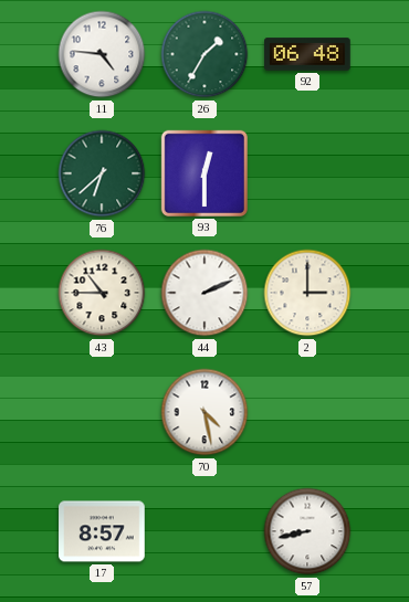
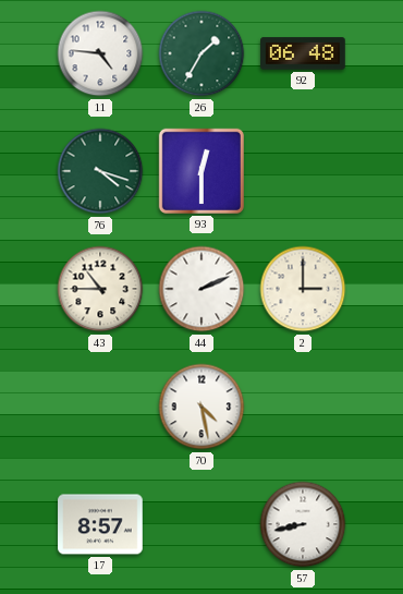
76: 6:38 -> 4:18
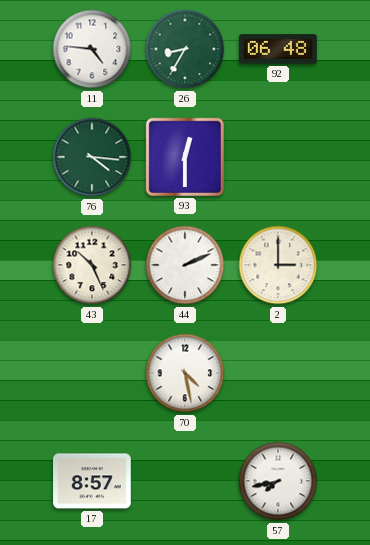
26: 1:35 -> 8:35
76: 4:18 -> 4:16
43: 10:45 -> 10:26
57: 8:43 -> 7:43
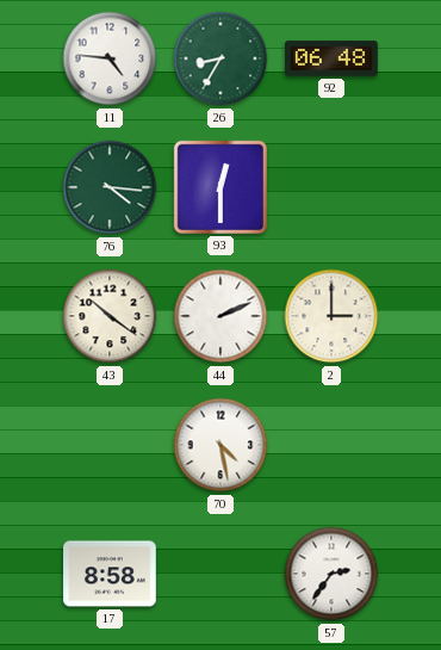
43: 10:26 -> 10:21
17: 8:57 -> 8:58
57: 7:43 -> 2:36
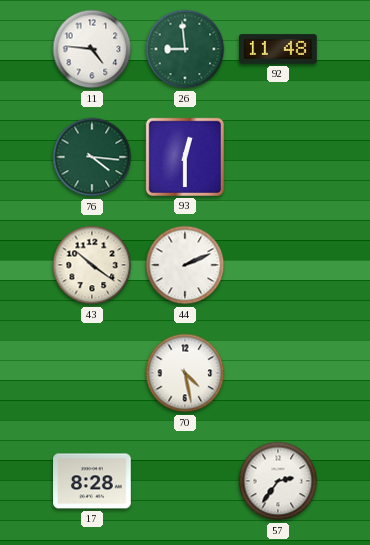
26: 8:35 -> 8:59
92: 06:48 -> 11:48
2: 3:00 -> none
17: 8:58 -> 8:28
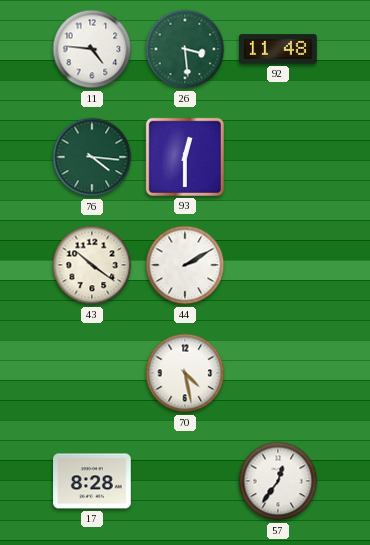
26: 8:59 -> 3:29
44: 2:11 -> 2:10
57: 2:36 -> 12:36
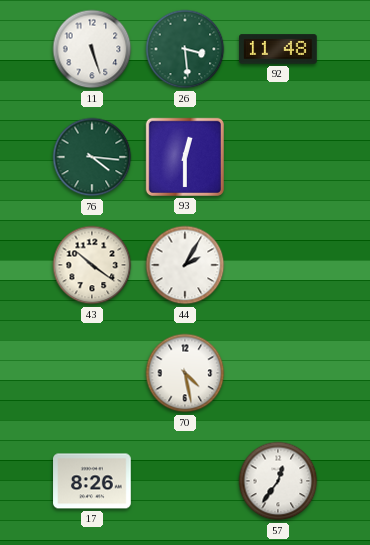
11: 4:46 -> 5:27
44: 2:10 -> 2:05
17: 8:28 -> 8:26
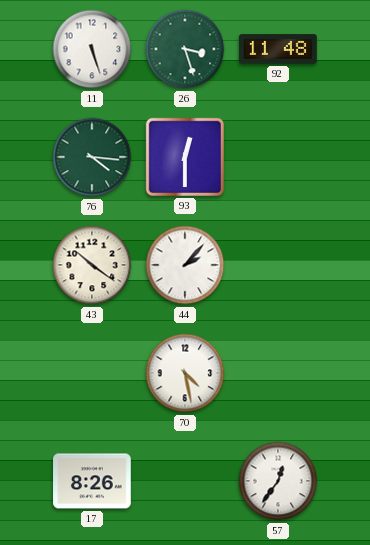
26: 3:29 -> 3:27
44: 2:05 -> 2:07
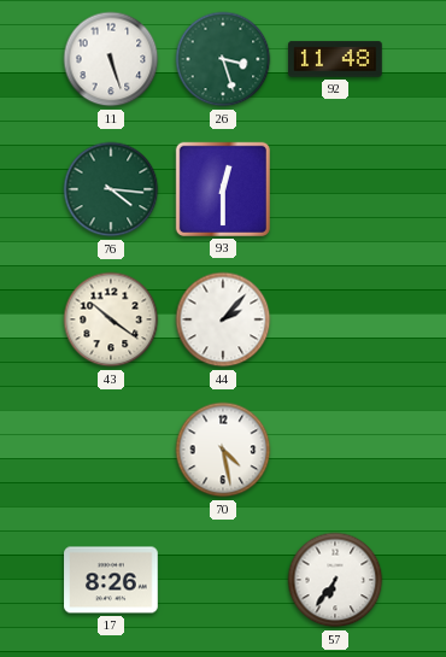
57: 12:36 -> 6:36
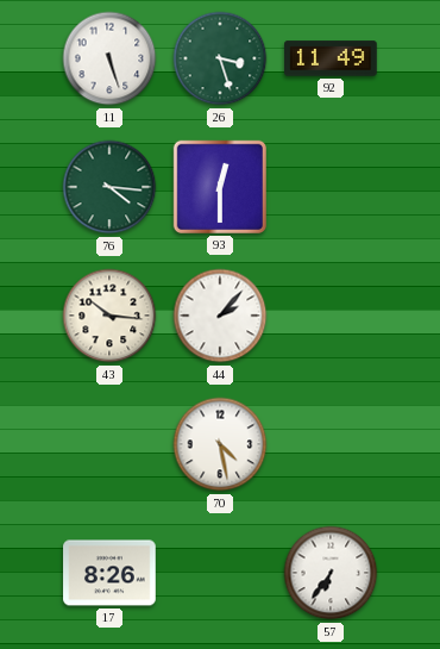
92: 11:48 -> 11:49
43: 10:21 -> 10:16
